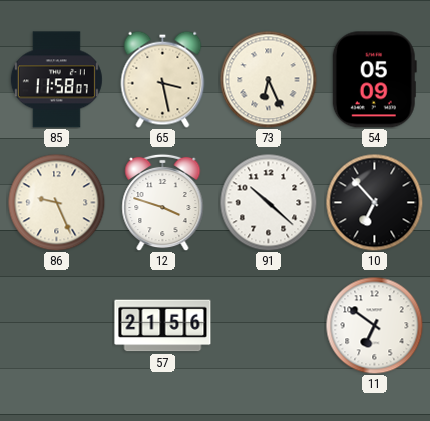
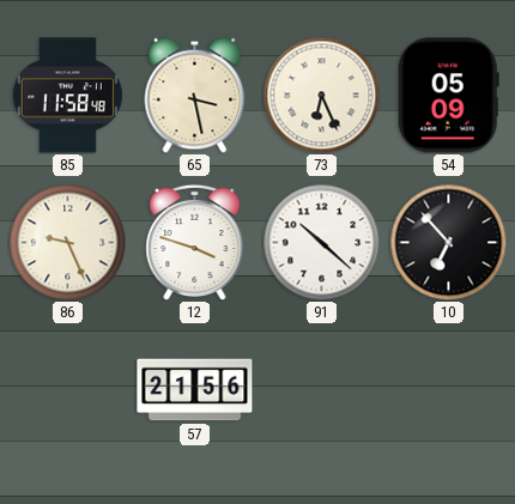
85: 11:58:07 -> 11:58:48
11: 6:51 -> none
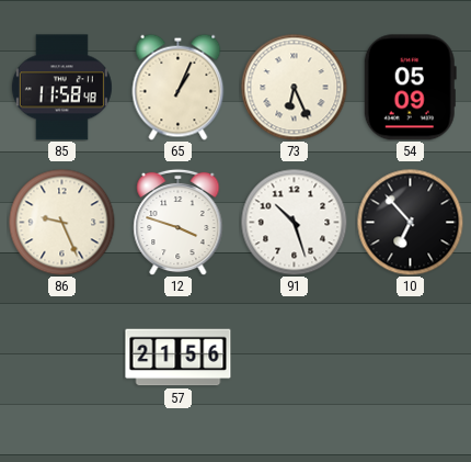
65: 3:28 -> 1:04
91: 10:22 -> 10:27
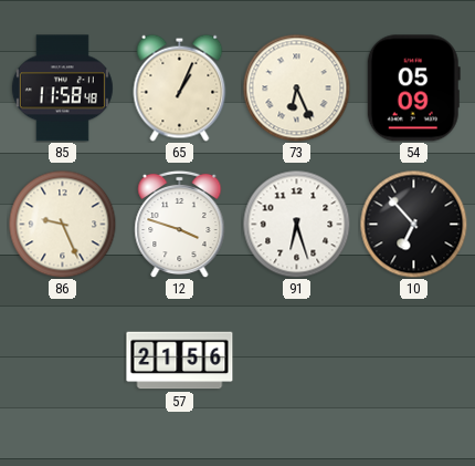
91: 10:27 -> 6:27
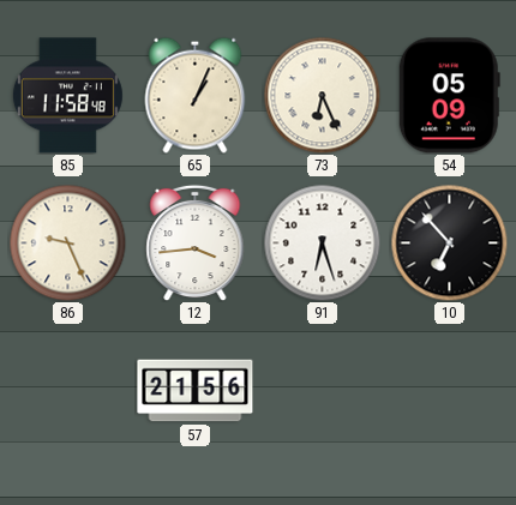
12: 3:48 -> 3:44
